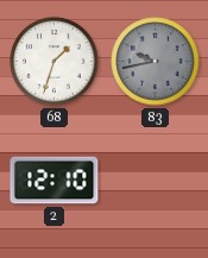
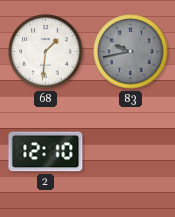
68: 1:33 -> 1:31
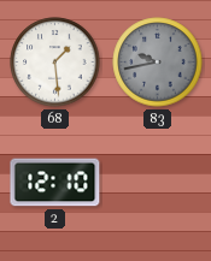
68: 1:31 -> 1:29
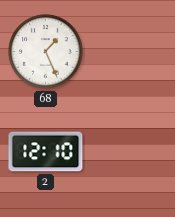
68: 1:29 -> 1:26
83: 9:43 -> none
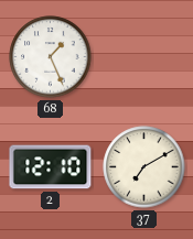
37: none -> 7:10
